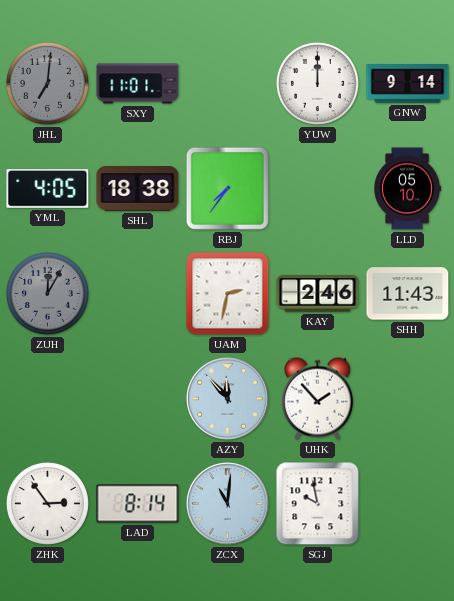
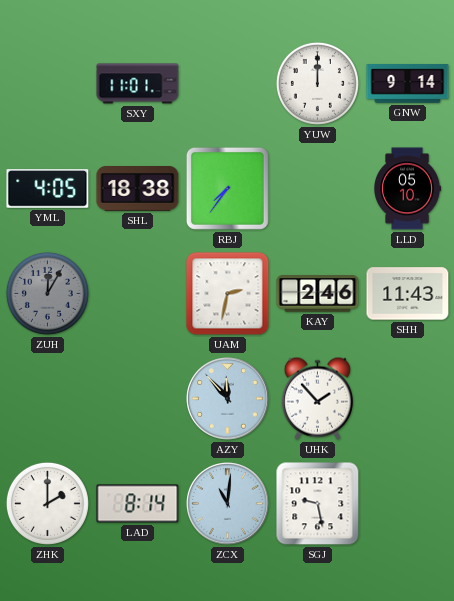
JHL: 7:01 -> none
ZHK: 2:54 -> 2:00
SGJ: 9:58 -> 9:28
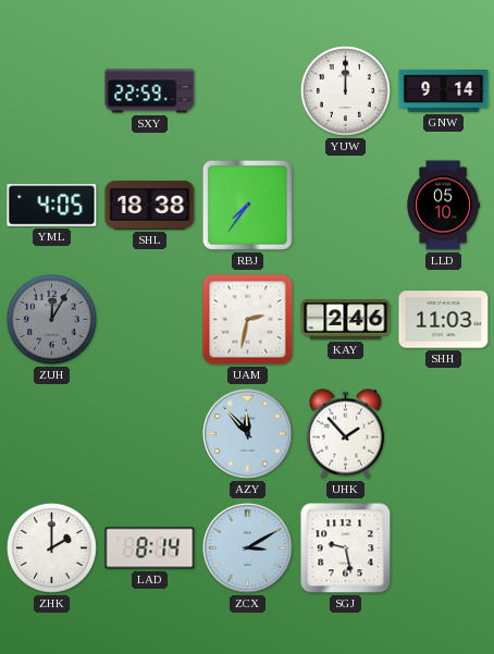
SXY: 11:01 -> 22:59
SHH: 11:43 -> 11:03
ZCX: 11:01 -> 3:10
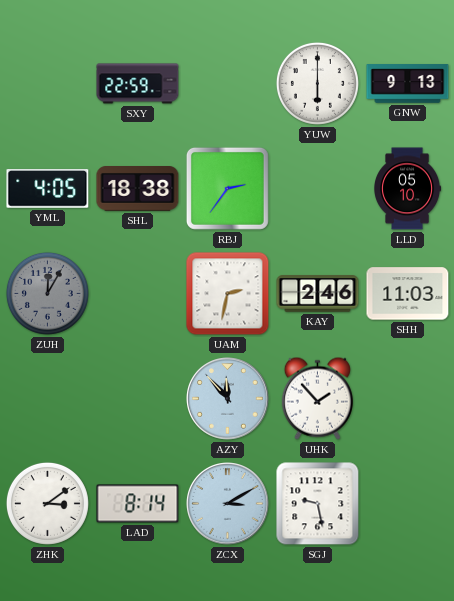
YUW: 12:00 -> 6:00
GNW: 9:14 -> 9:13
RBJ: 7:36 -> 2:36
ZHK: 2:00 -> 3:09
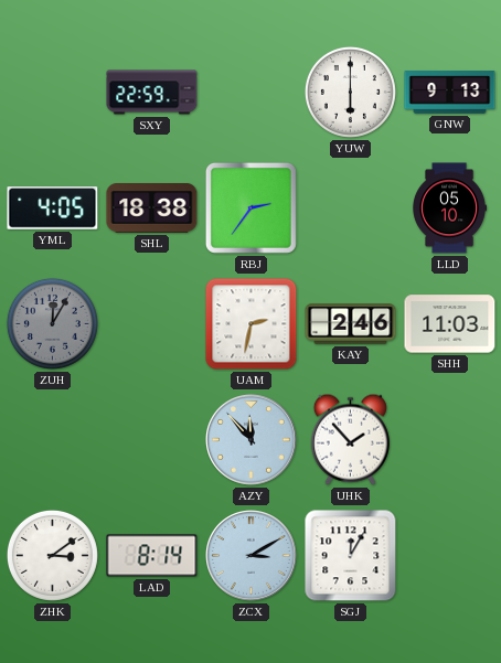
SGJ: 9:28 -> 12:05
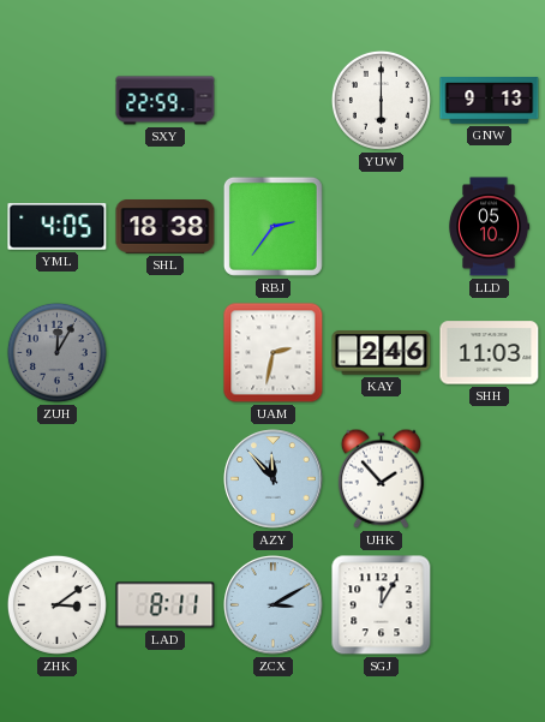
LAD: 8:14 -> 8:11
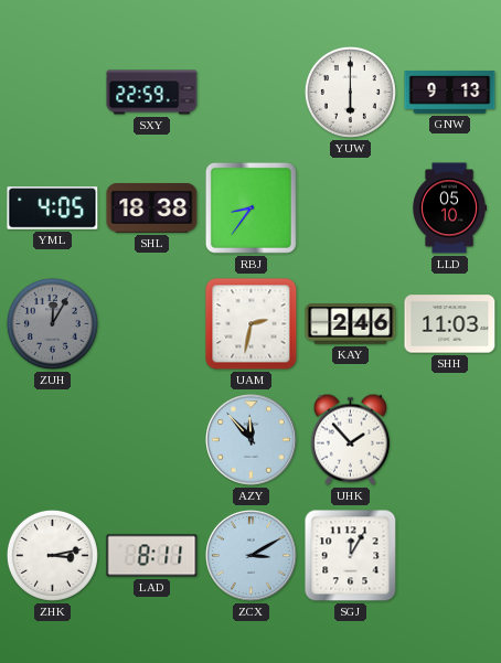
RBJ: 2:36 -> 8:36
ZHK: 3:09 -> 3:13
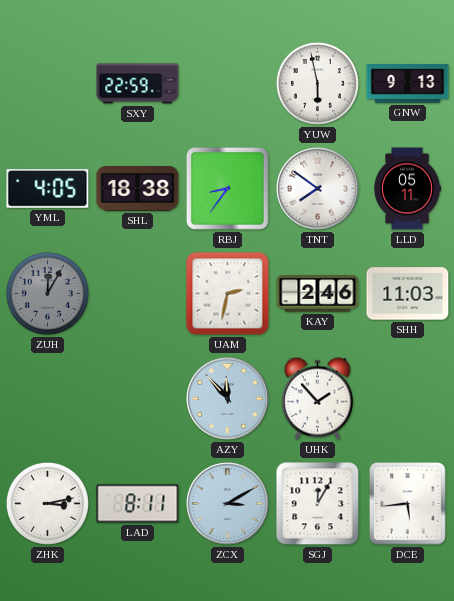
YUW: 6:00 -> 5:58
TNT: none -> 7:51
LLD: 05:10 -> 05:11
DCE: none -> 5:44
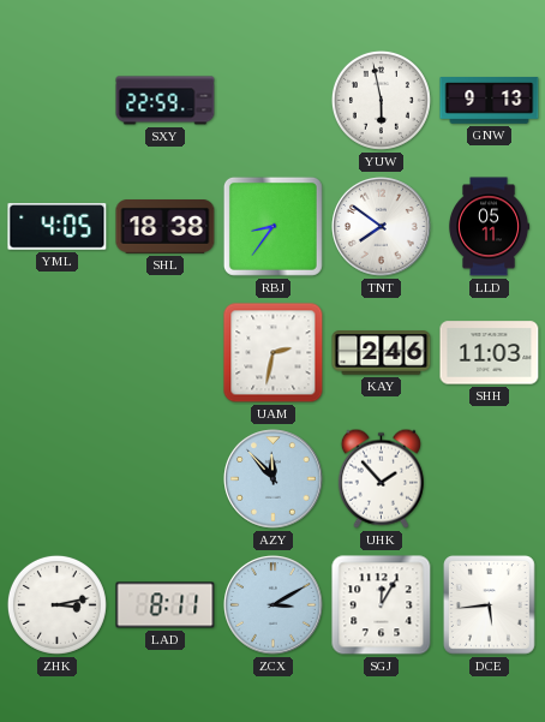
ZUH: 12:05 -> none
